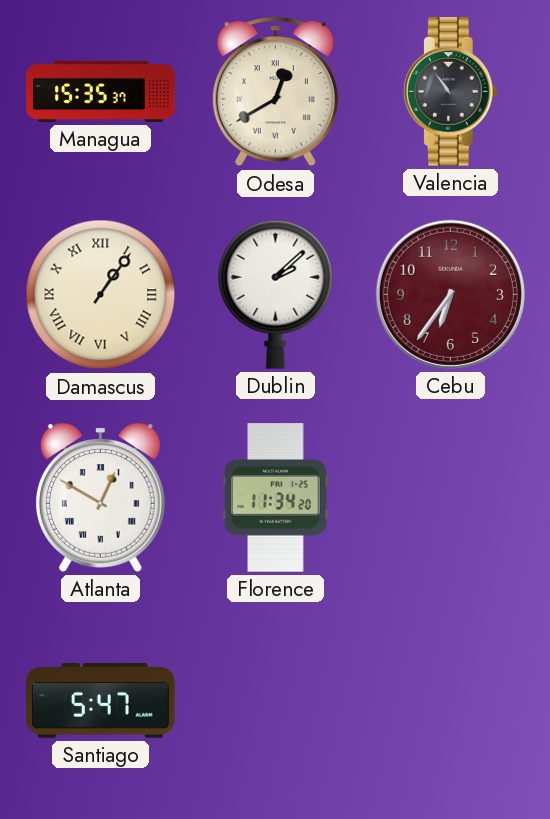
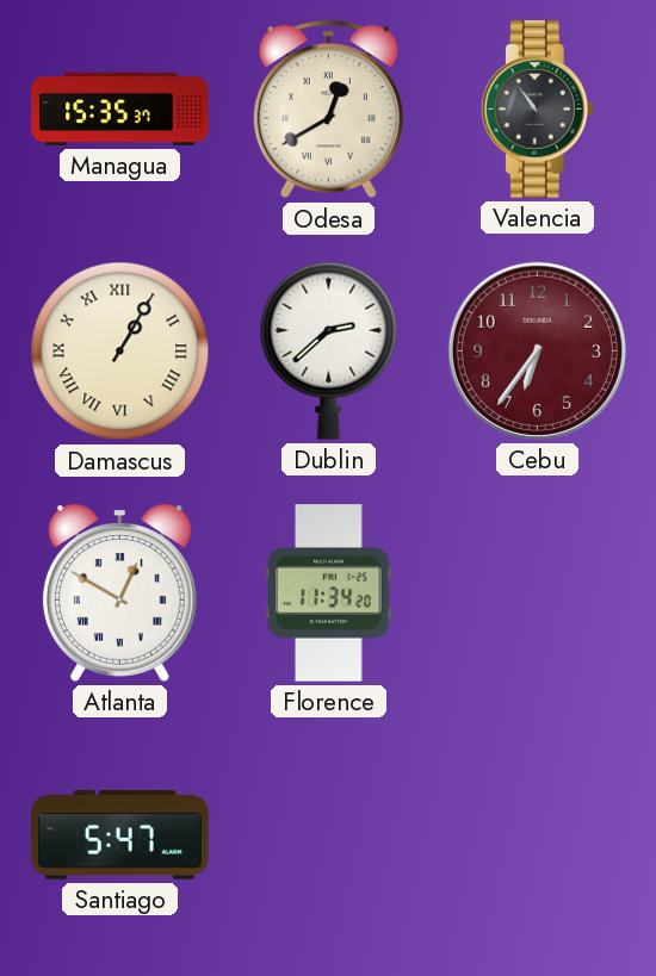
Damascus: 1:06 -> 1:05
Dublin: 2:08 -> 2:38
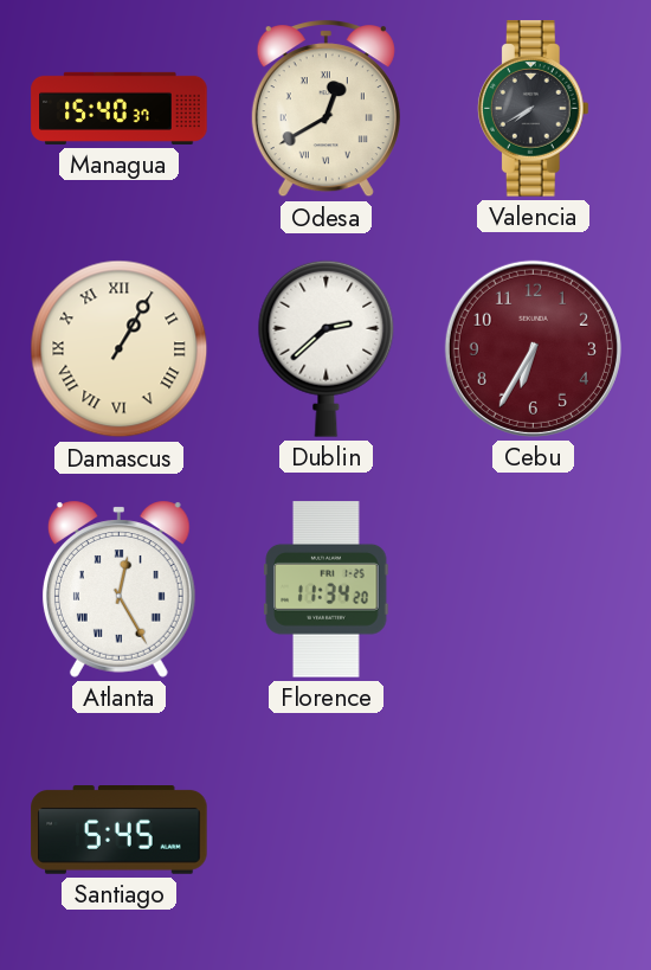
Managua: 15:35 -> 15:40
Valencia: 10:54 -> 7:40
Cebu: 6:36 -> 6:35
Atlanta: 12:50 -> 12:25
Santiago: 5:47 -> 5:45
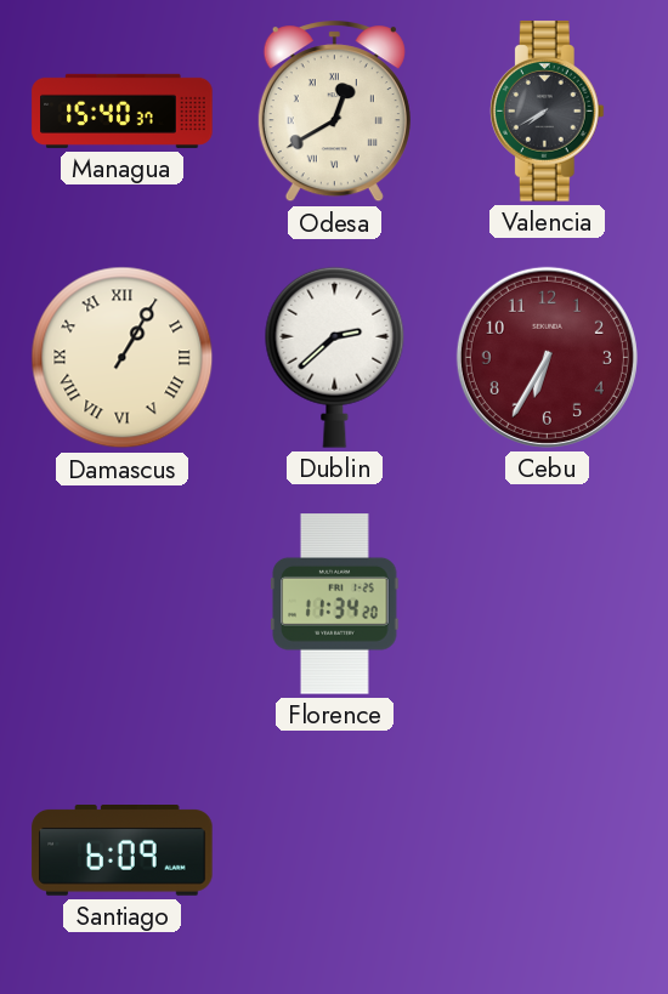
Atlanta: 12:25 -> none
Santiago: 5:45 -> 6:09
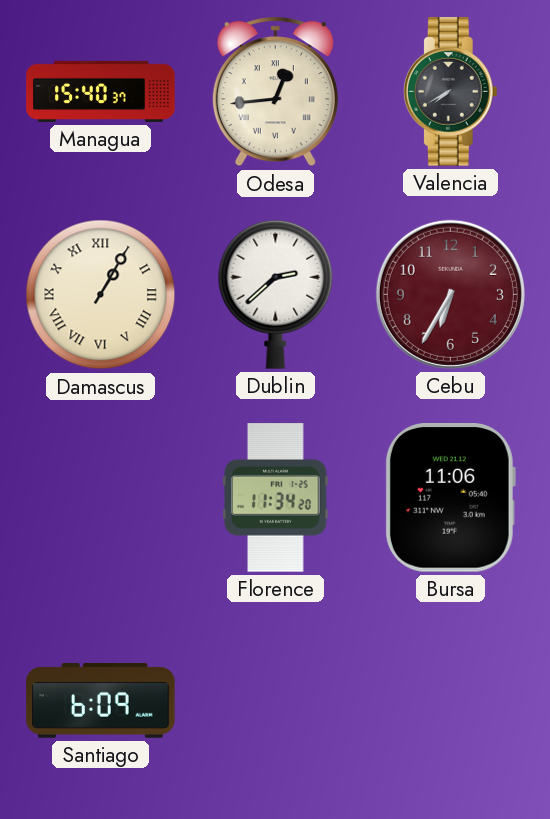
Odesa: 12:40 -> 12:44
Bursa: none -> 11:06
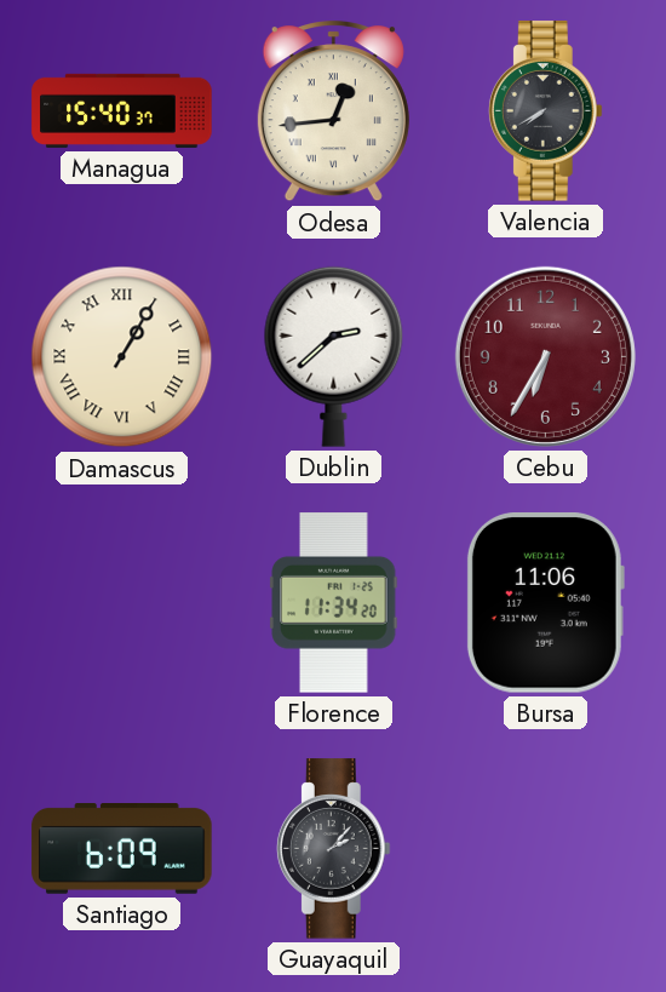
Guayaquil: none -> 2:07
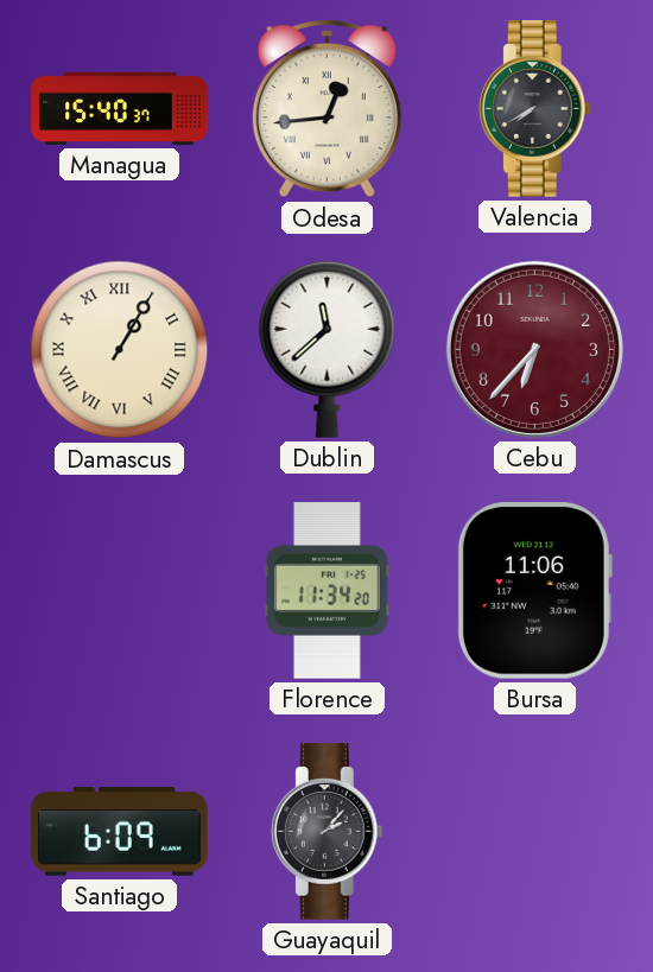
Dublin: 2:38 -> 11:38
Cebu: 6:35 -> 6:37
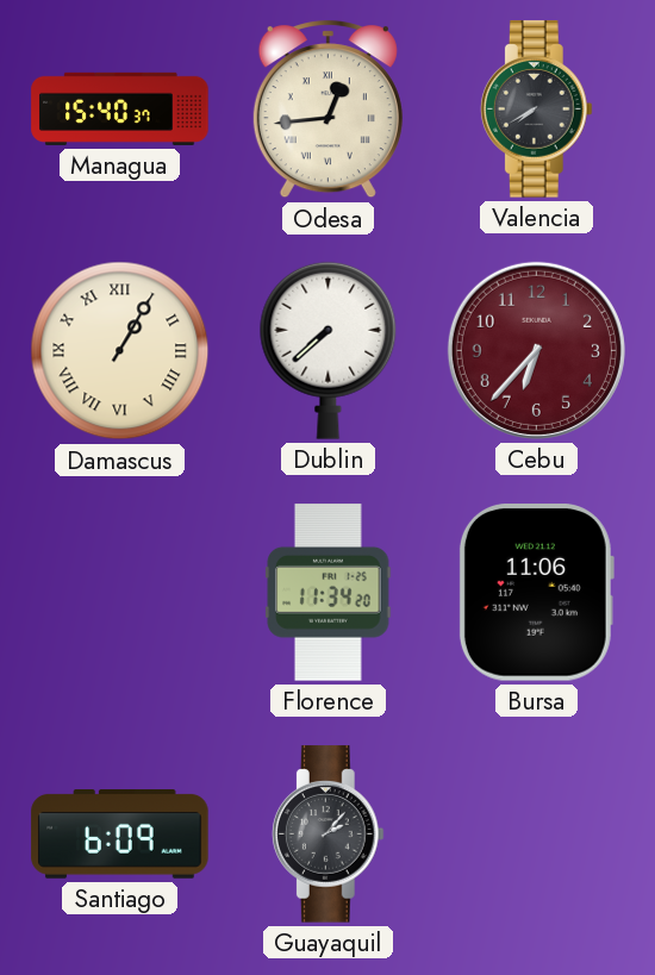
Dublin: 11:38 -> 7:38
